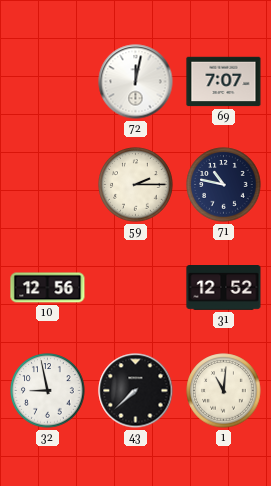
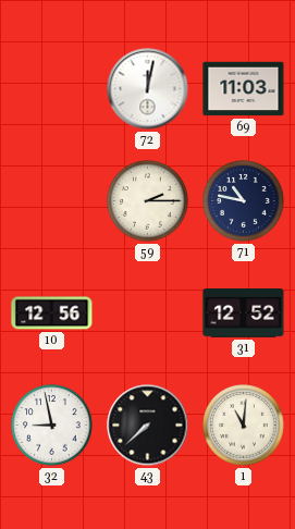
69: 7:07 -> 11:03
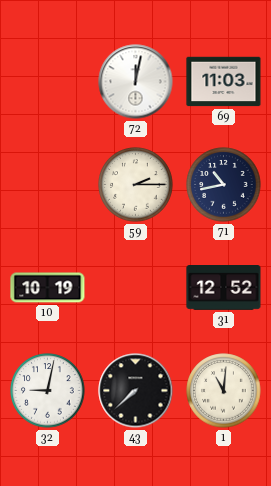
71: 10:47 -> 10:43
10: 12:56 -> 10:19
32: 8:58 -> 9:02
